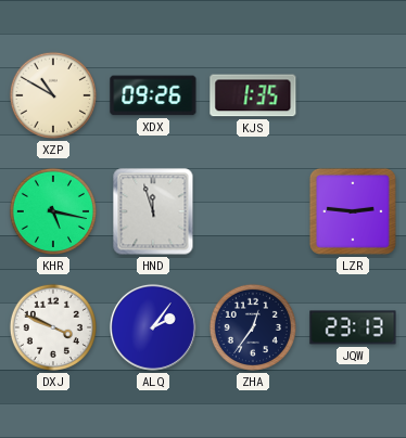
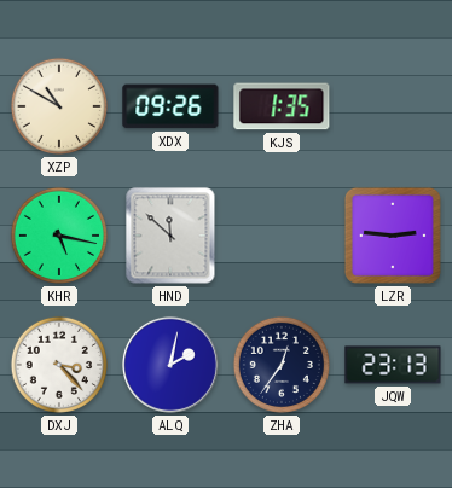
HND: 11:57 -> 11:52
DXJ: 3:49 -> 3:23
ALQ: 2:06 -> 2:02
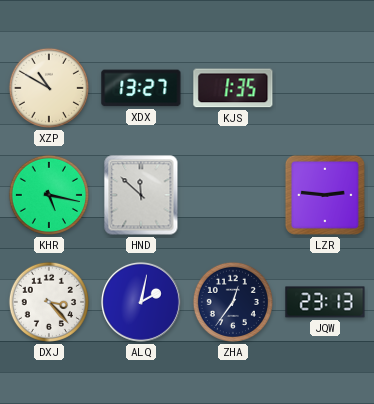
XDX: 09:26 -> 13:27
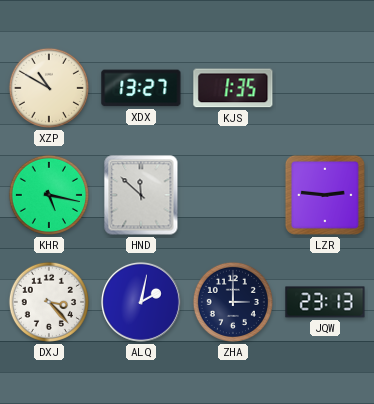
ZHA: 12:36 -> 3:00
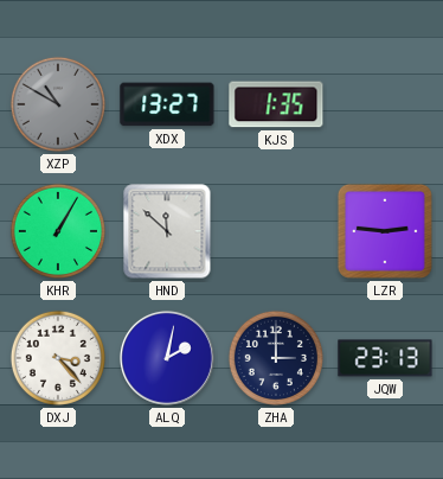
XZP dial: cream -> grey
KHR: 5:17 -> 1:05
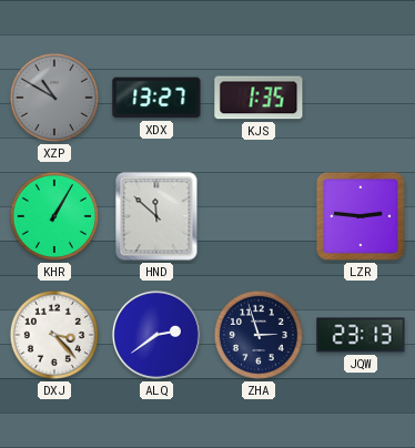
ALQ: 2:02 -> 2:39
ZHA: 3:00 -> 2:57
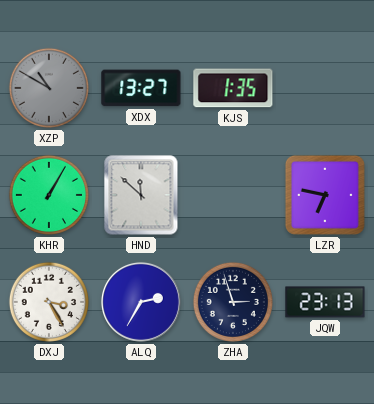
LZR: 2:46 -> 6:47
DXJ: 3:23 -> 3:25
ALQ: 2:39 -> 2:35
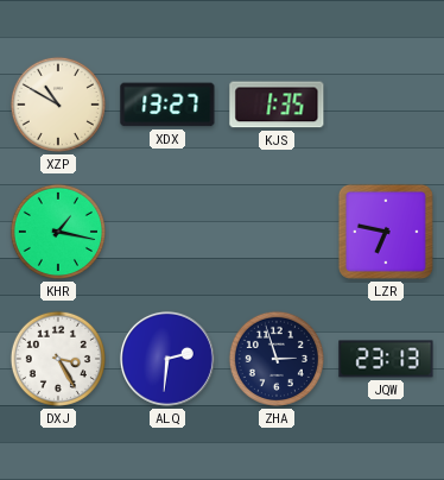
XZP dial: grey -> cream
KHR: 1:05 -> 1:17
HND: 11:52 -> none
ALQ: 2:35 -> 2:31
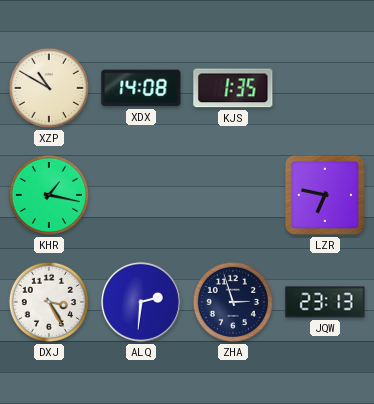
XDX: 13:27 -> 14:08
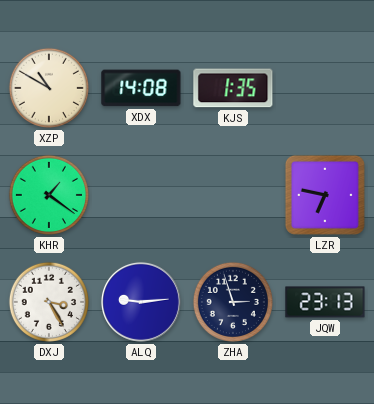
KHR: 1:17 -> 1:21
ALQ: 2:31 -> 9:14
